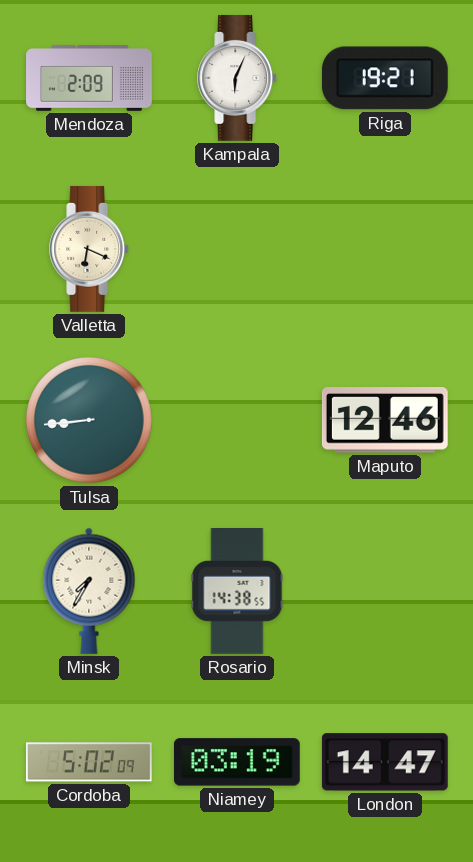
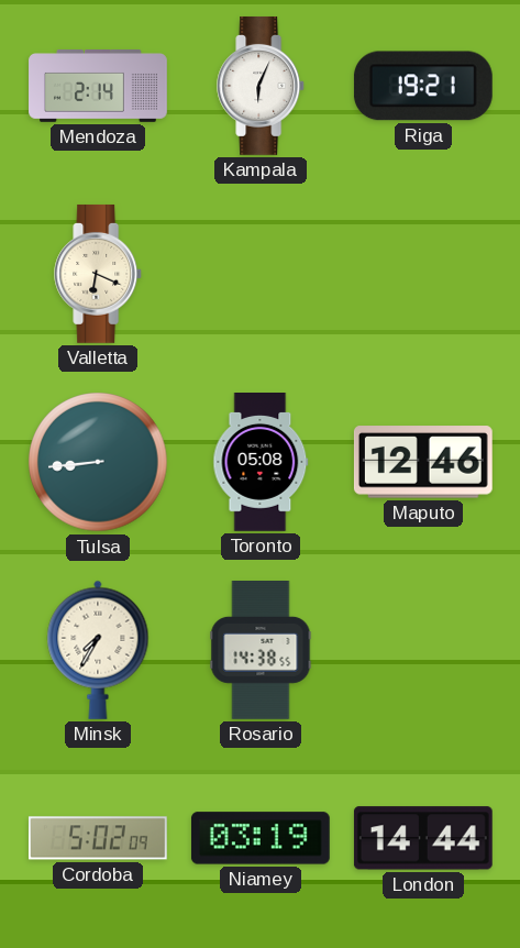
Mendoza: 2:09 -> 2:14
Toronto: none -> 05:08
London: 14:47 -> 14:44
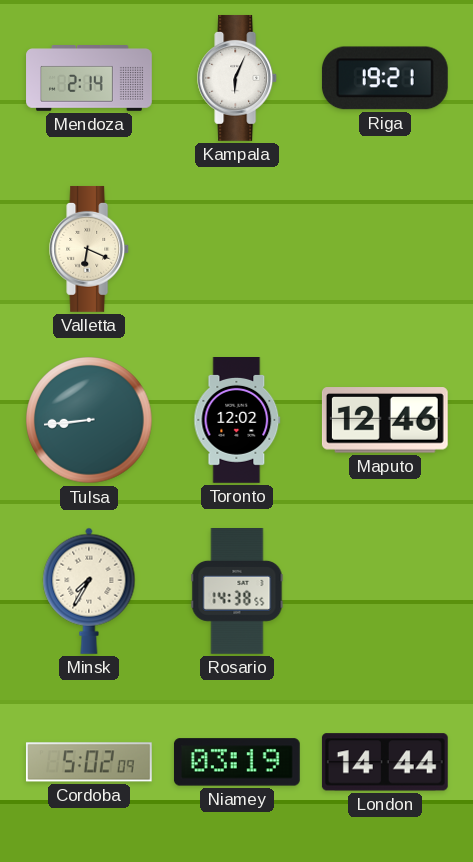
Toronto: 05:08 -> 12:02
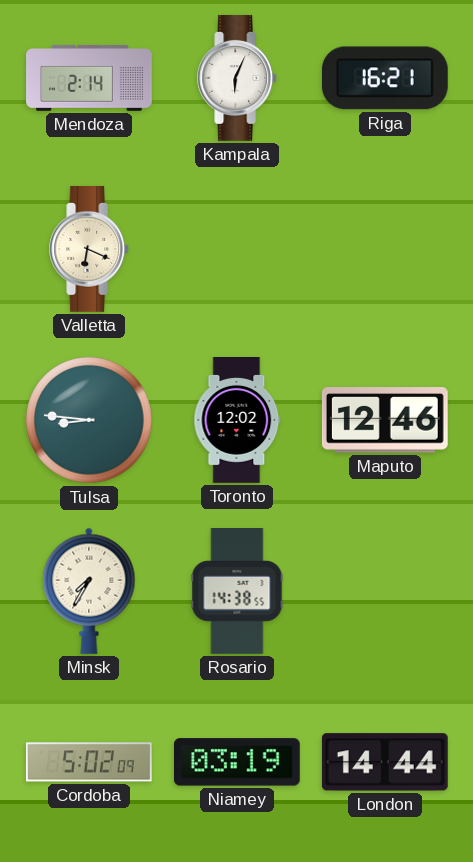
Riga: 19:21 -> 16:21
Tulsa: 8:44 -> 8:46
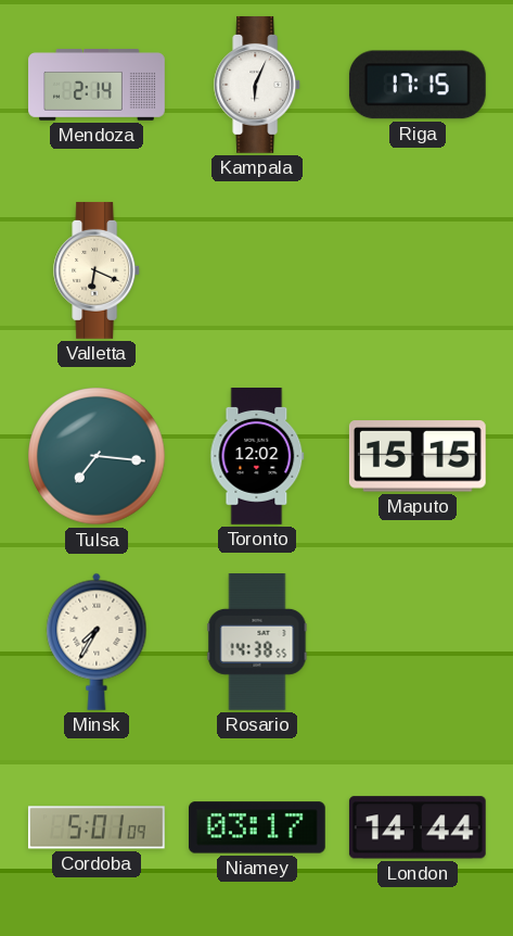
Riga: 16:21 -> 17:15
Tulsa: 8:46 -> 7:16
Maputo: 12:46 -> 15:15
Cordoba: 5:02 -> 5:01
Niamey: 03:19 -> 03:17
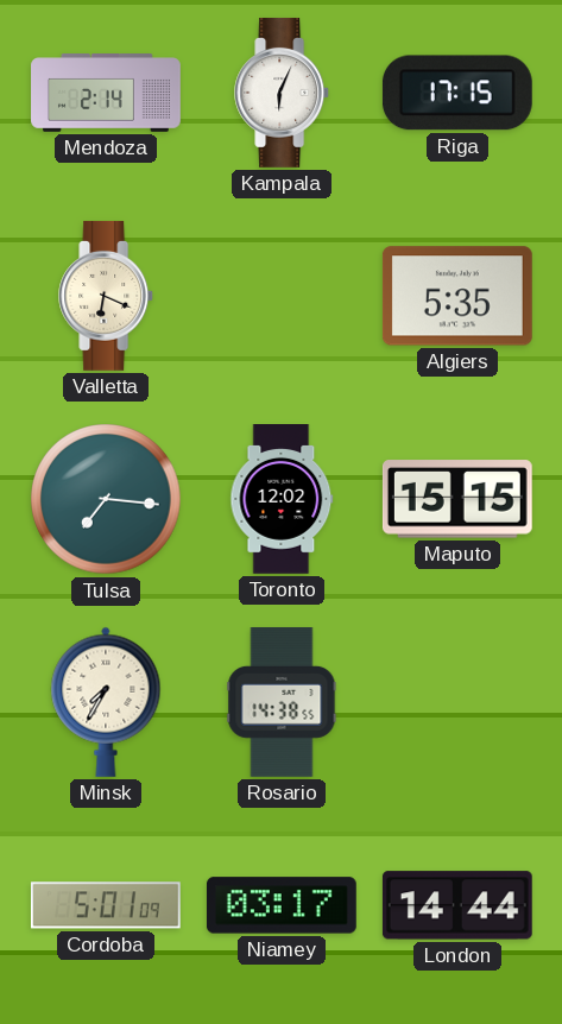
Algiers: none -> 5:35
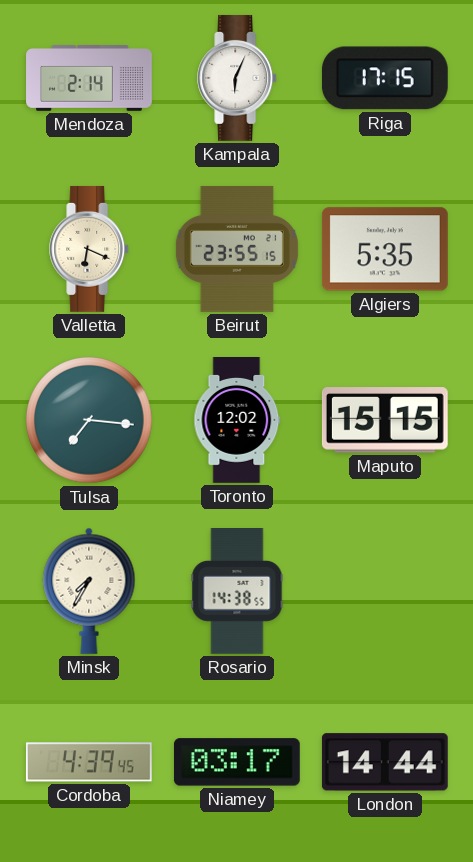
Beirut: none -> 23:55
Cordoba: 5:01 -> 4:39
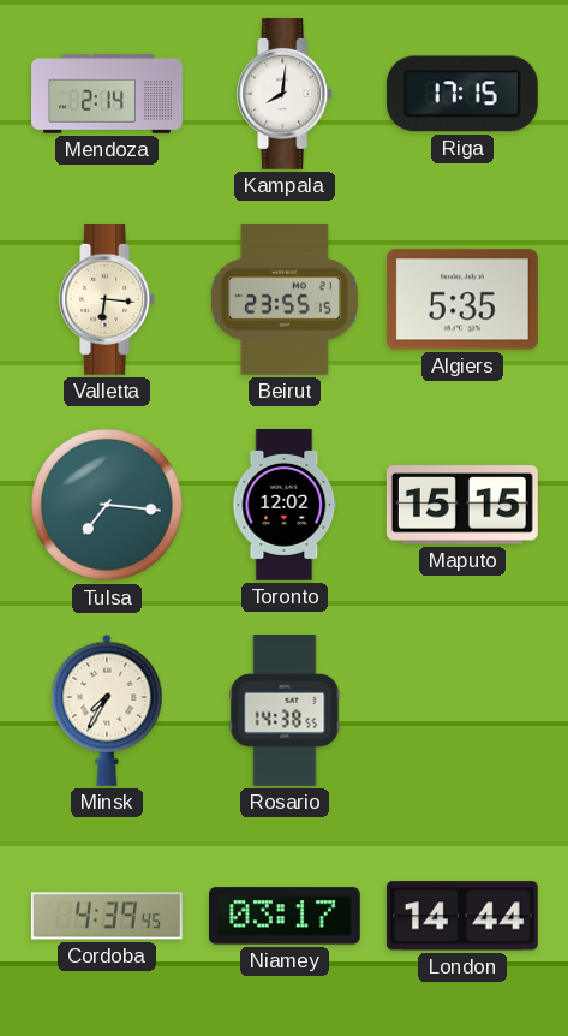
Kampala: 6:04 -> 8:01
Valletta: 6:19 -> 6:16
